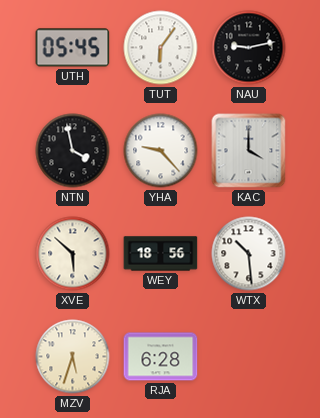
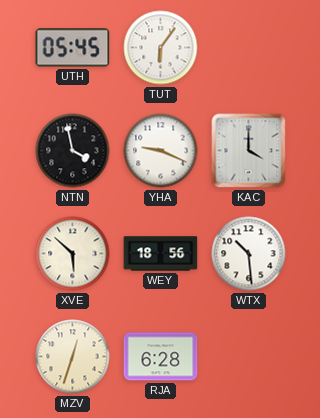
NAU: 9:13 -> none
YHA: 9:23 -> 9:19
MZV: 5:33 -> 12:33
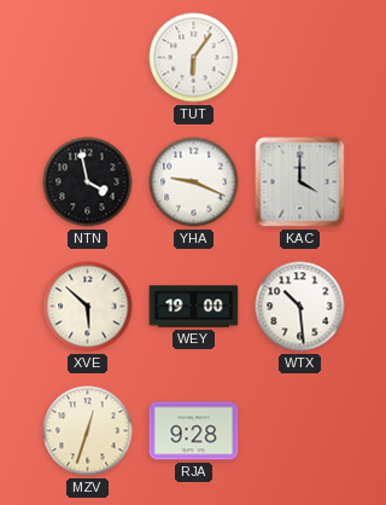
UTH: 05:45 -> none
WEY: 18:56 -> 19:00
RJA: 6:28 -> 9:28
